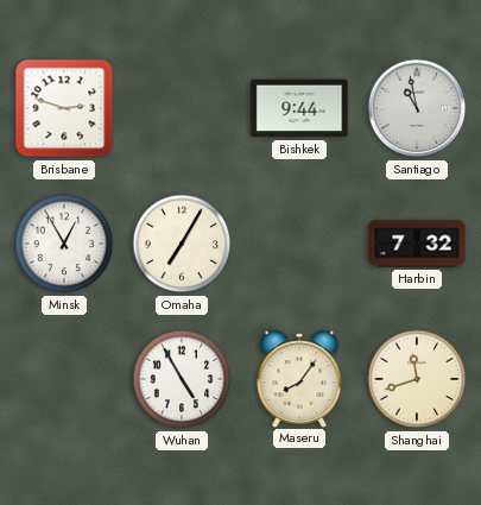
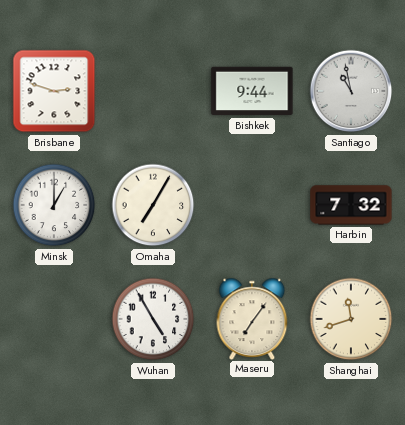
Minsk: 12:55 -> 1:00
Maseru: 8:06 -> 7:06
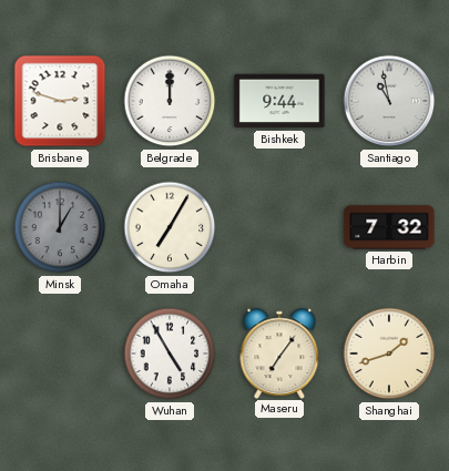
Belgrade: none -> 12:00
Minsk dial: white -> grey
Shanghai: 11:42 -> 1:42
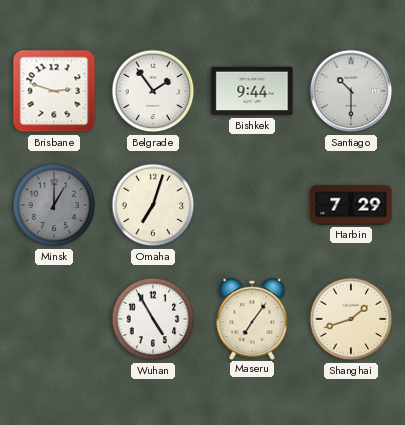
Belgrade: 12:00 -> 1:54
Santiago: 10:58 -> 10:30
Omaha: 7:05 -> 7:03
Harbin: 7:32 -> 7:29
